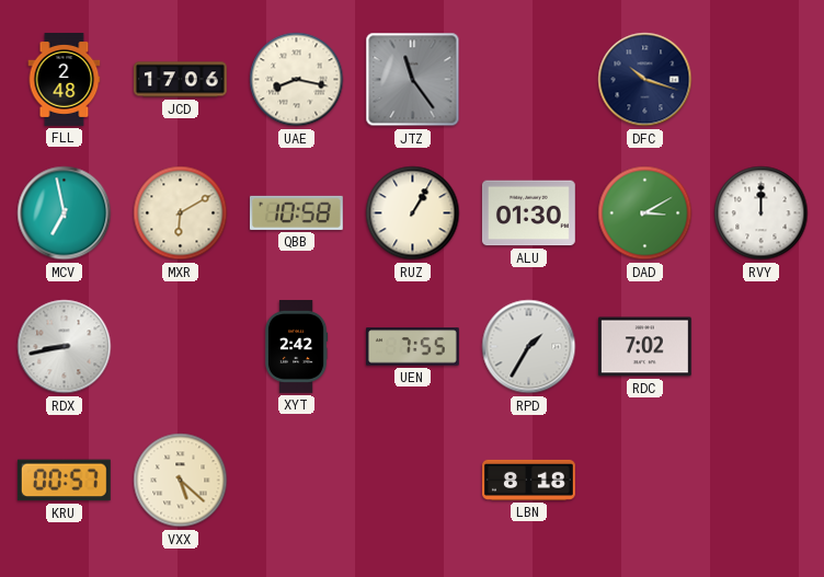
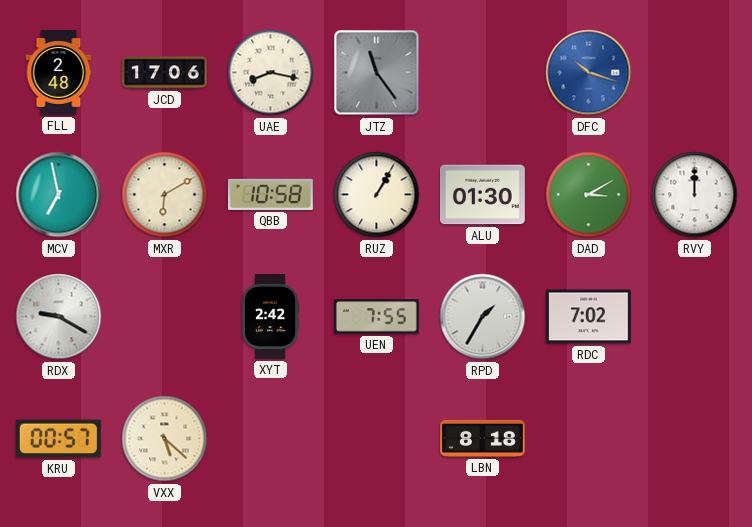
DFC dial: navy -> blue
RDX: 8:43 -> 9:20
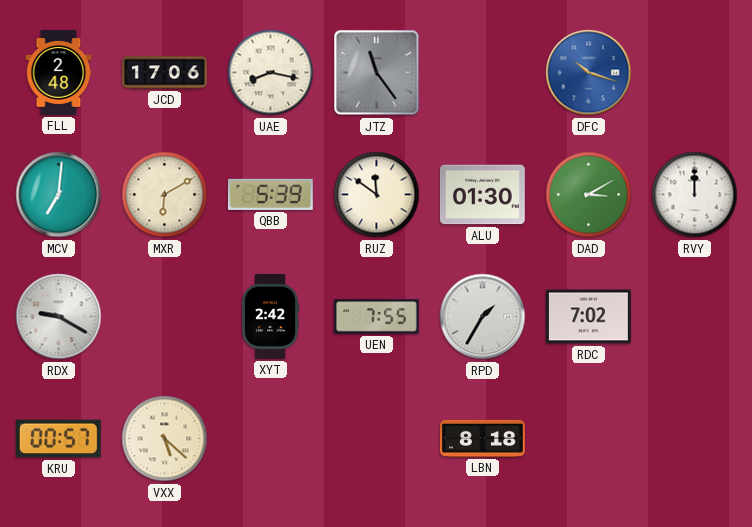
MCV: 6:58 -> 7:01
QBB: 10:58 -> 5:39
RUZ: 1:05 -> 11:51
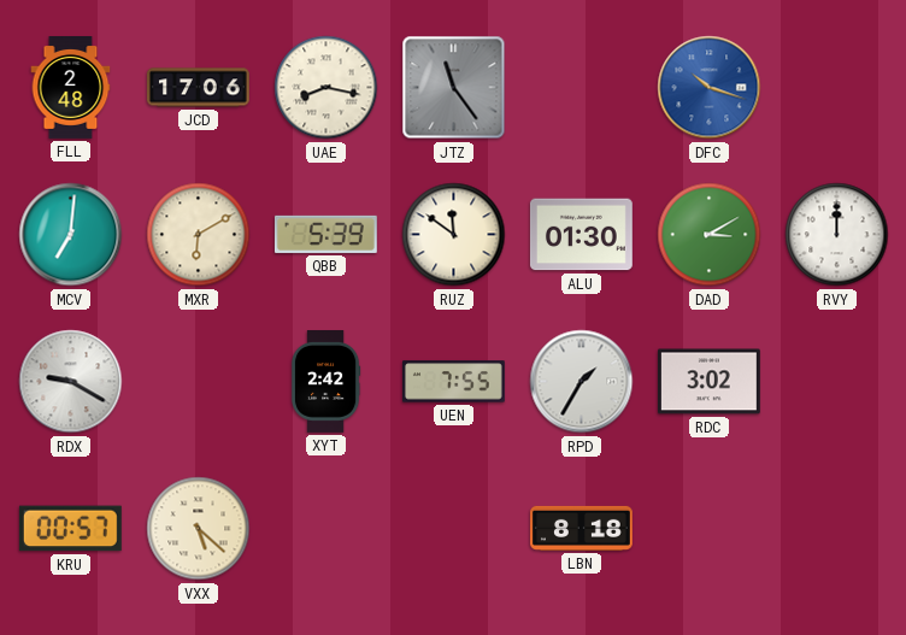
RDC: 7:02 -> 3:02
